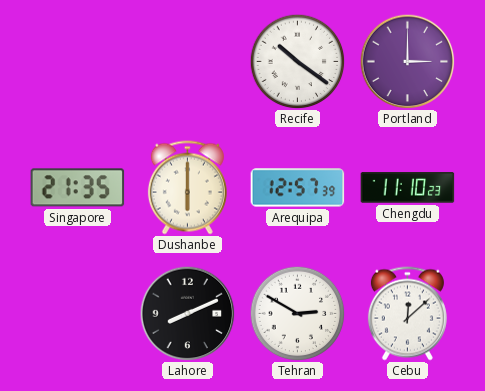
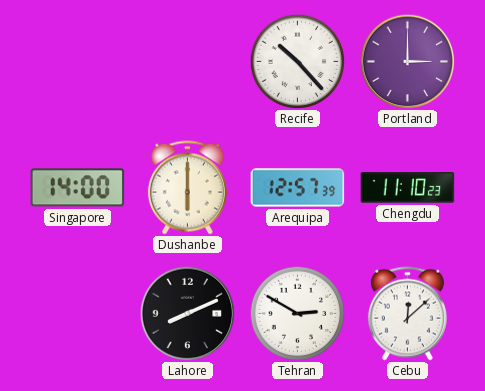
Recife: 10:21 -> 10:23
Singapore: 21:35 -> 14:00
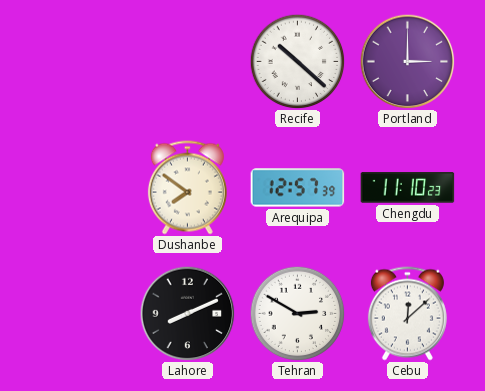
Recife: 10:23 -> 10:22
Singapore: 14:00 -> none
Dushanbe: 6:00 -> 7:51
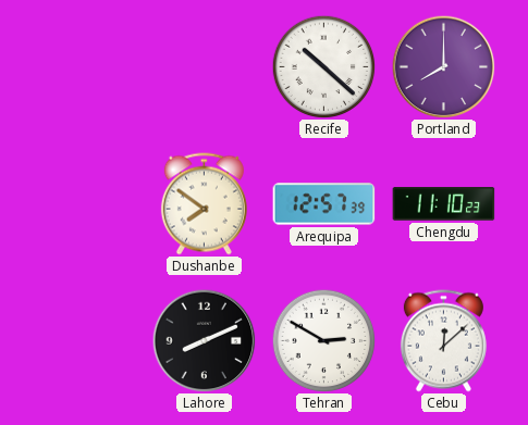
Portland: 3:00 -> 8:00
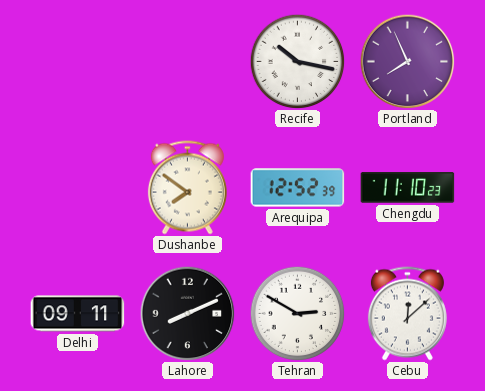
Recife: 10:22 -> 10:17
Portland: 8:00 -> 7:56
Arequipa: 12:57 -> 12:52
Delhi: none -> 09:11
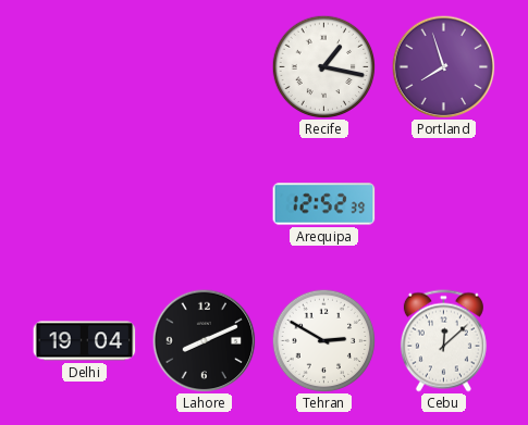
Recife: 10:17 -> 1:17
Portland: 7:56 -> 7:57
Dushanbe: 7:51 -> none
Chengdu: 11:10 -> none
Delhi: 09:11 -> 19:04
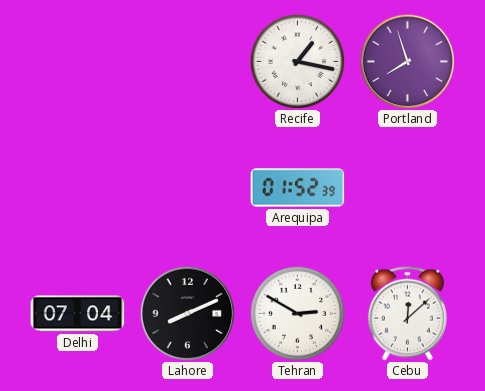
Arequipa: 12:52 -> 01:52
Delhi: 19:04 -> 07:04
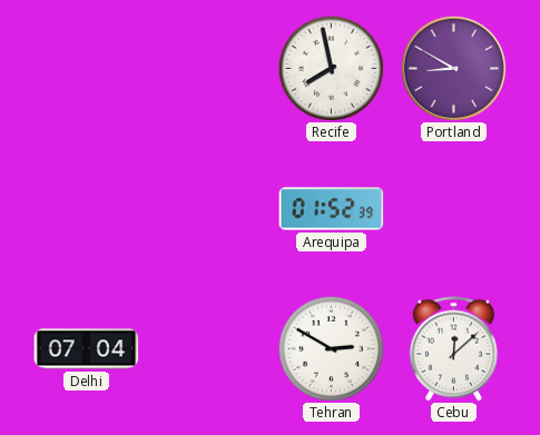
Recife: 1:17 -> 7:58
Portland: 7:57 -> 8:50
Lahore: 8:11 -> none
